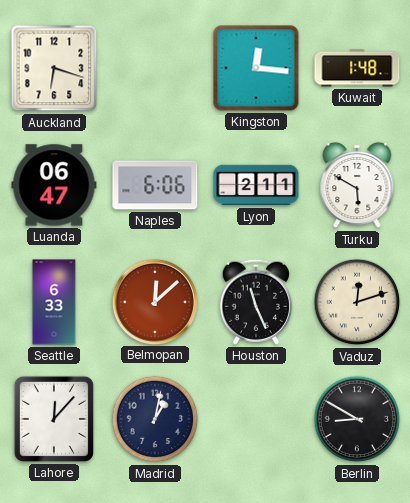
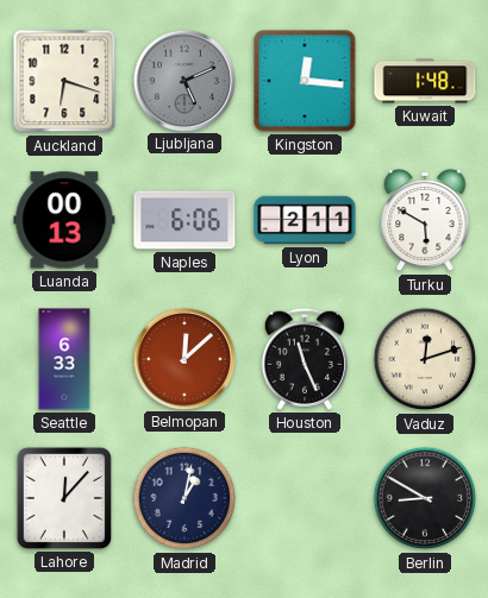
Ljubljana: none -> 5:11
Luanda: 06:47 -> 00:13
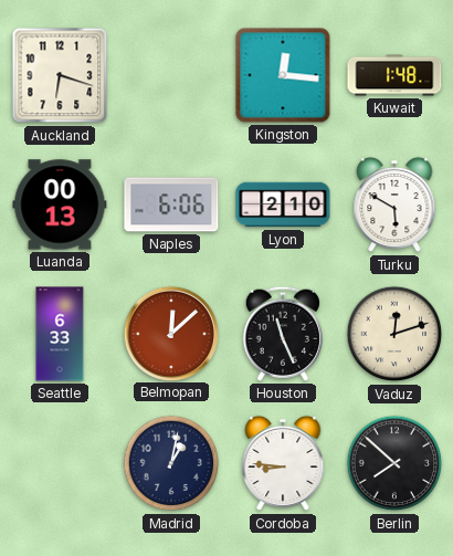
Ljubljana: 5:11 -> none
Lyon: 2:11 -> 2:10
Lahore: 12:07 -> none
Cordoba: none -> 8:46
Berlin: 8:50 -> 7:52
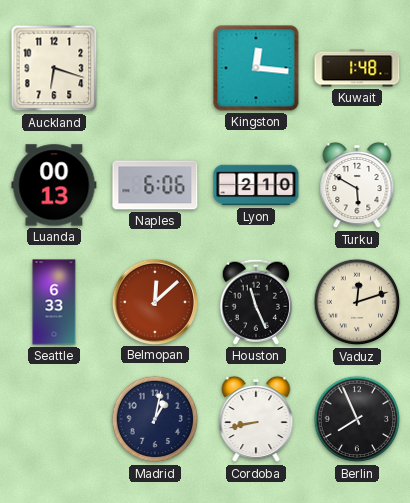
Cordoba: 8:46 -> 8:43
Berlin: 7:52 -> 7:56
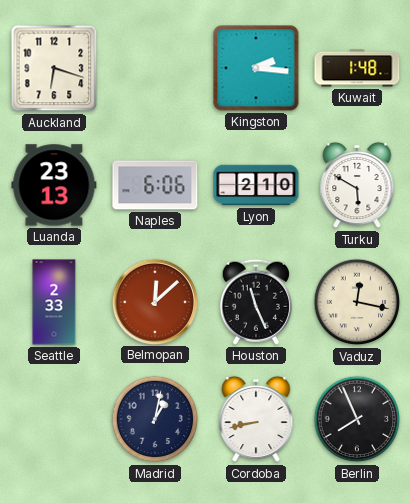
Kingston: 12:16 -> 2:16
Luanda: 00:13 -> 23:13
Seattle: 6:33 -> 2:33
Vaduz: 12:12 -> 12:17
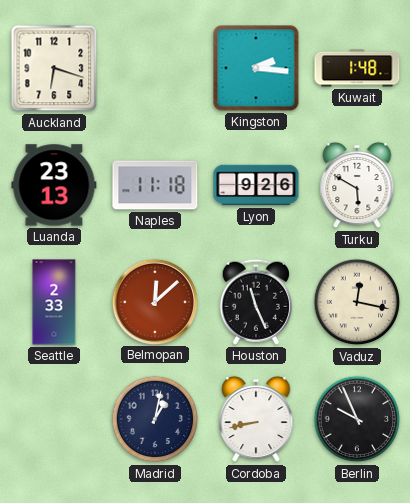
Naples: 6:06 -> 11:18
Lyon: 2:10 -> 9:26
Berlin: 7:56 -> 9:56
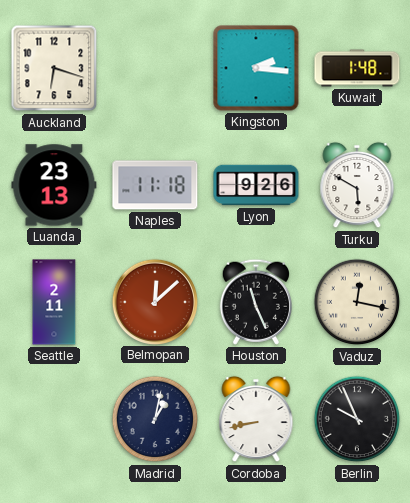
Seattle: 2:33 -> 2:11
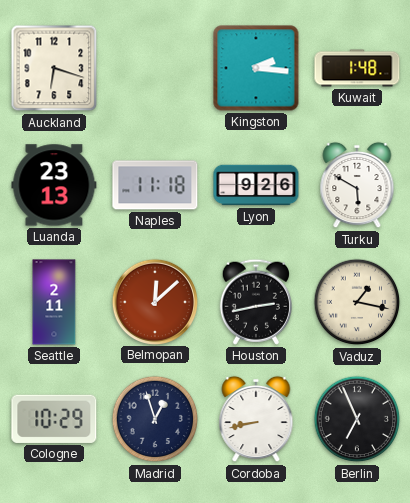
Houston: 11:26 -> 2:43
Vaduz: 12:17 -> 1:17
Cologne: none -> 10:29
Madrid: 1:02 -> 12:57
Berlin: 9:56 -> 6:56
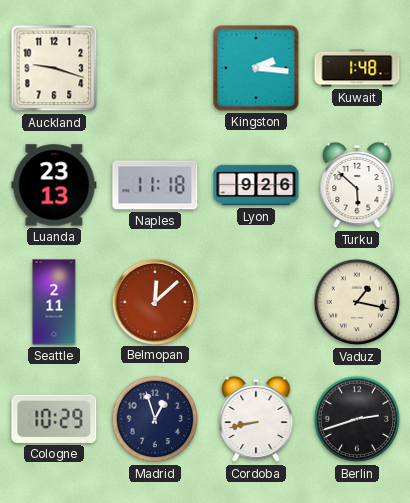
Auckland: 6:18 -> 9:18
Turku: 5:50 -> 5:52
Houston: 2:43 -> none
Berlin: 6:56 -> 2:42
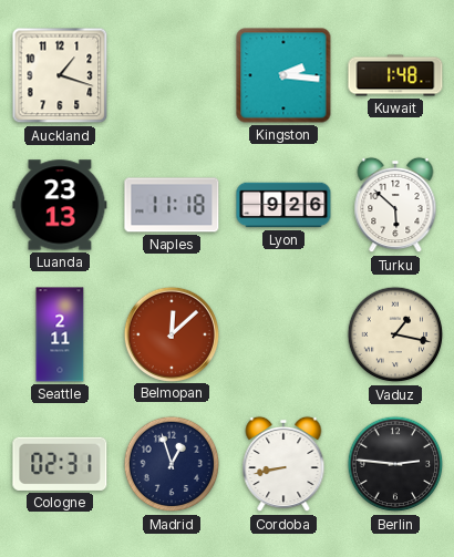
Auckland: 9:18 -> 1:18
Cologne: 10:29 -> 02:31
Berlin: 2:42 -> 2:46
